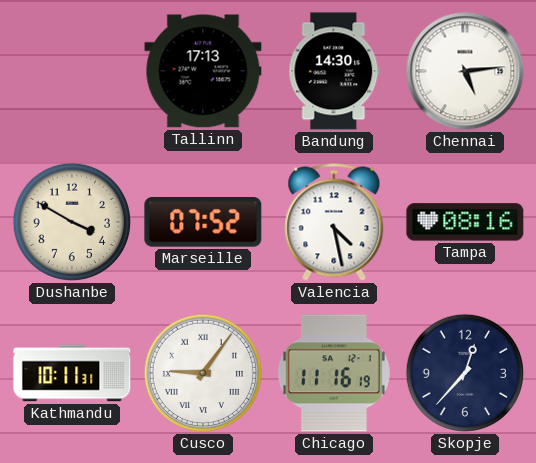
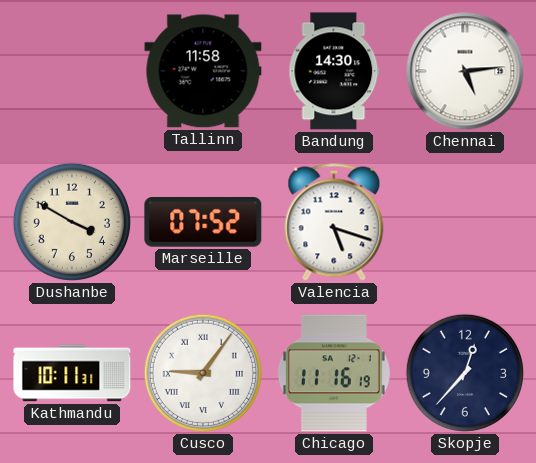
Tallinn: 17:13 -> 11:58
Valencia: 4:28 -> 5:18
Tampa: 08:16 -> none
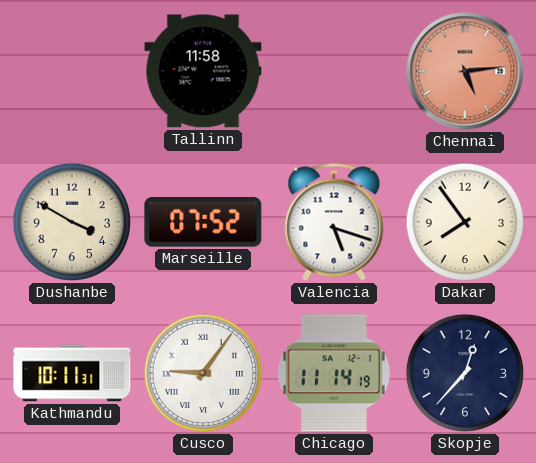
Bandung: 14:30 -> none
Chennai dial: white -> salmon
Dakar: none -> 7:54
Chicago: 11:16 -> 11:14
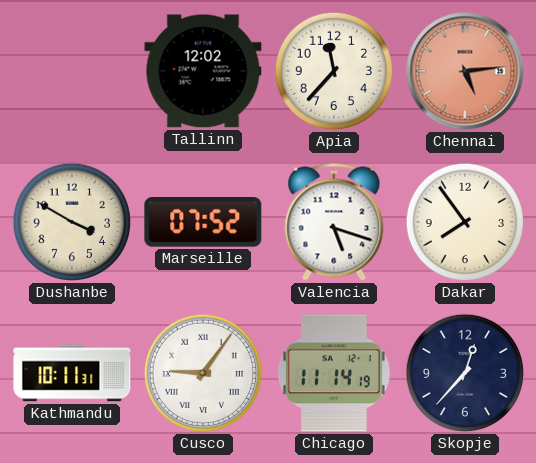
Tallinn: 11:58 -> 12:02
Apia: none -> 11:37
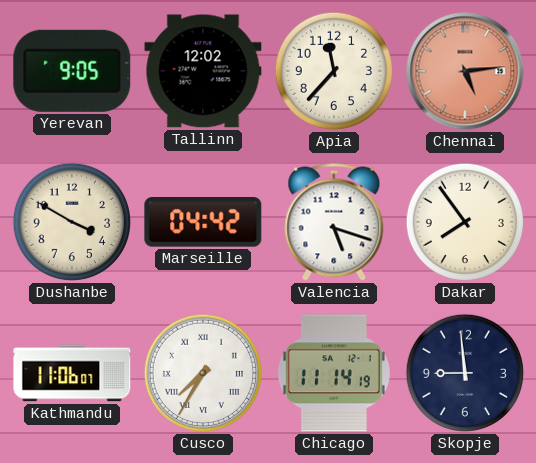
Yerevan: none -> 9:05
Marseille: 07:52 -> 04:42
Kathmandu: 10:11 -> 11:06
Cusco: 9:06 -> 7:35
Skopje: 12:37 -> 8:59
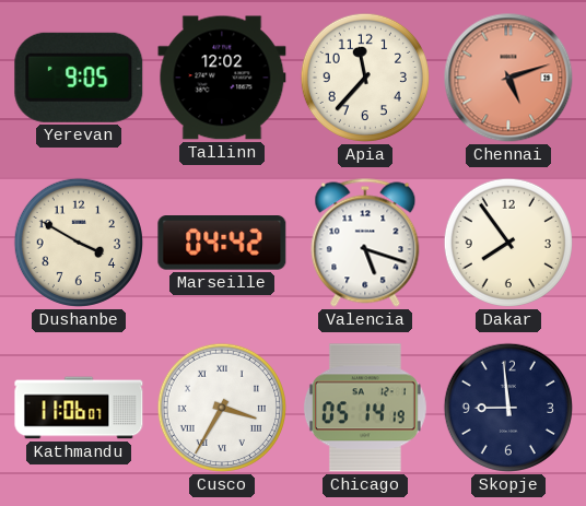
Chennai: 5:14 -> 5:12
Cusco: 7:35 -> 3:35
Chicago: 11:14 -> 05:14
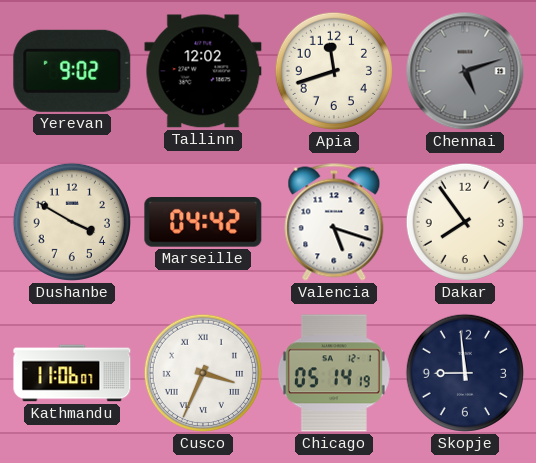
Yerevan: 9:05 -> 9:02
Apia: 11:37 -> 11:42
Chennai dial: salmon -> grey
Cusco: 3:35 -> 3:34
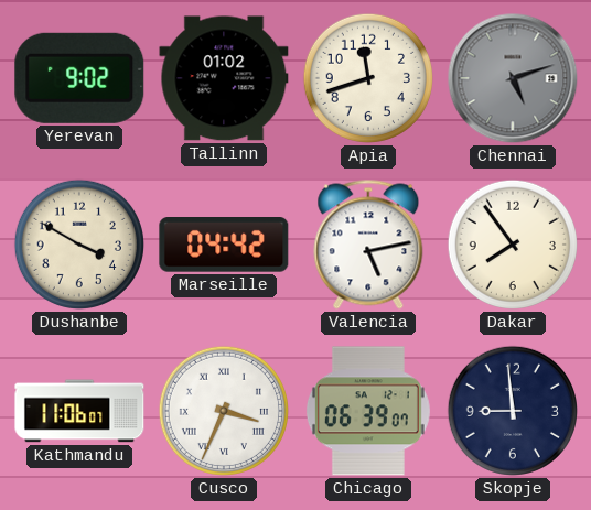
Tallinn: 12:02 -> 01:02
Valencia: 5:18 -> 5:13
Chicago: 05:14 -> 06:39
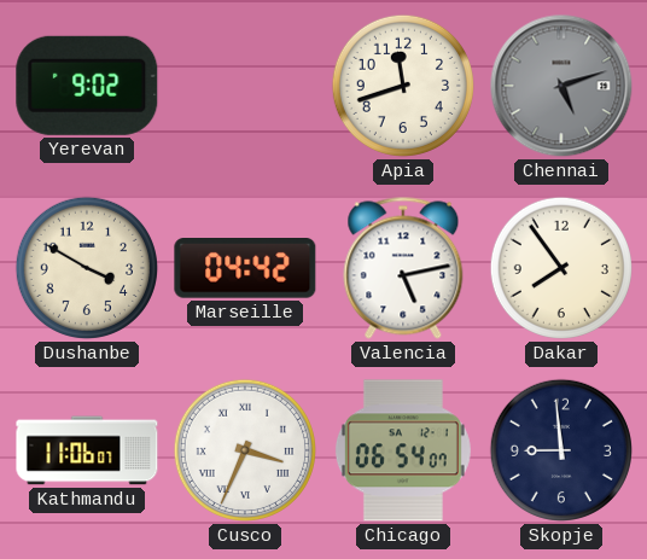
Tallinn: 01:02 -> none
Chicago: 06:39 -> 06:54
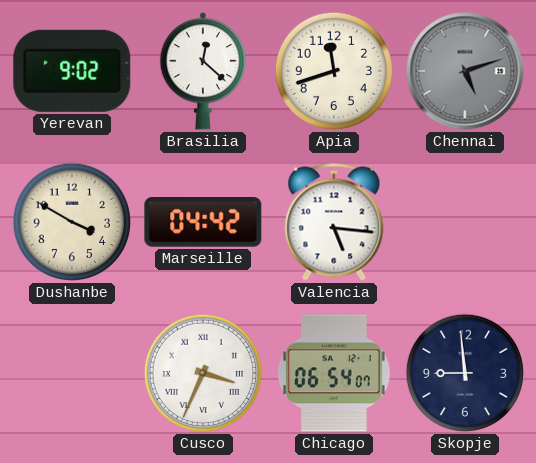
Brasilia: none -> 12:22
Valencia: 5:13 -> 5:16
Dakar: 7:54 -> none
Kathmandu: 11:06 -> none
